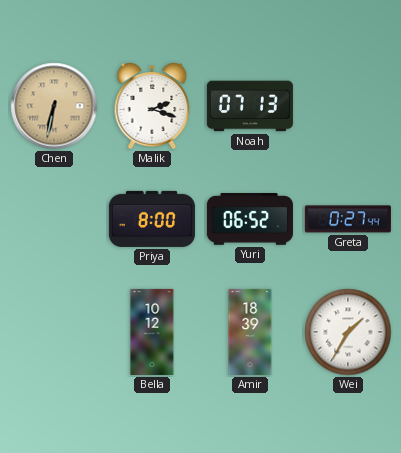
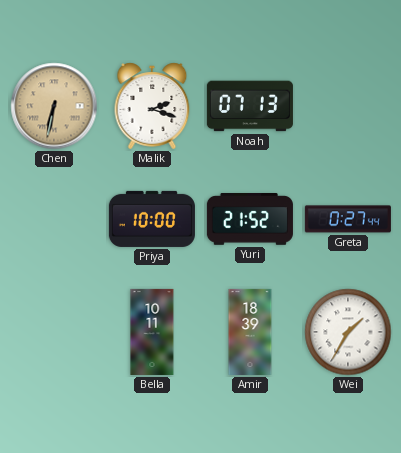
Priya: 8:00 -> 10:00
Yuri: 06:52 -> 21:52
Bella: 10:12 -> 10:11
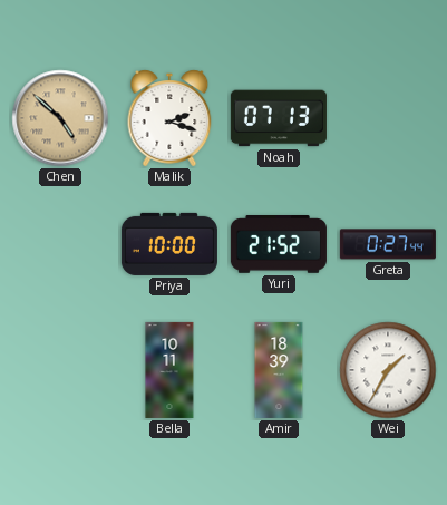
Chen: 6:32 -> 4:52
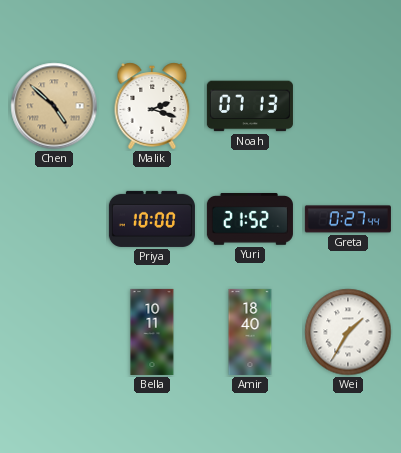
Amir: 18:39 -> 18:40
